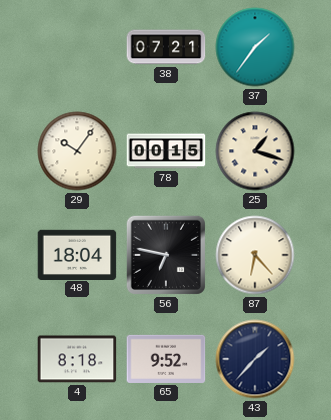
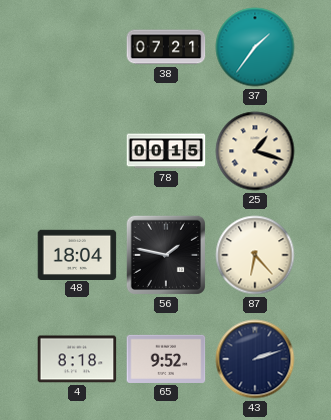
29: 10:06 -> none
56: 6:47 -> 1:47
43: 1:37 -> 2:12
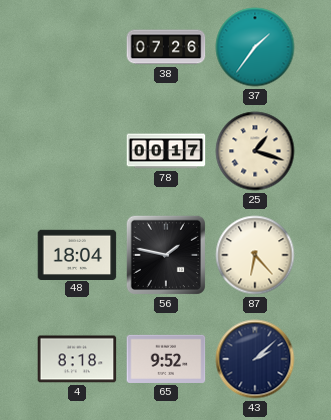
38: 07:21 -> 07:26
78: 00:15 -> 00:17
43: 2:12 -> 2:08
